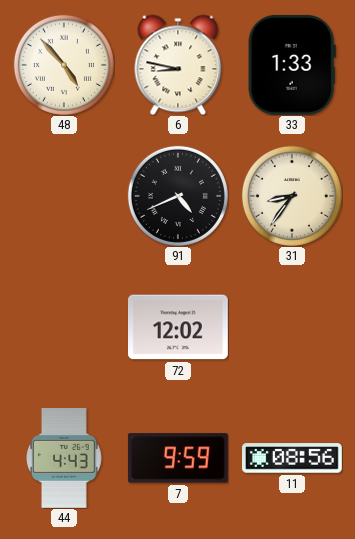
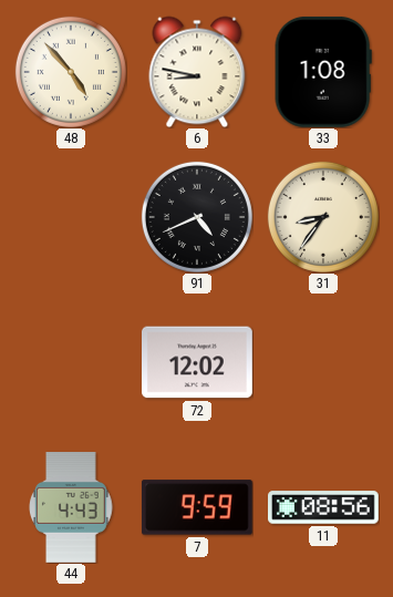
33: 1:33 -> 1:08
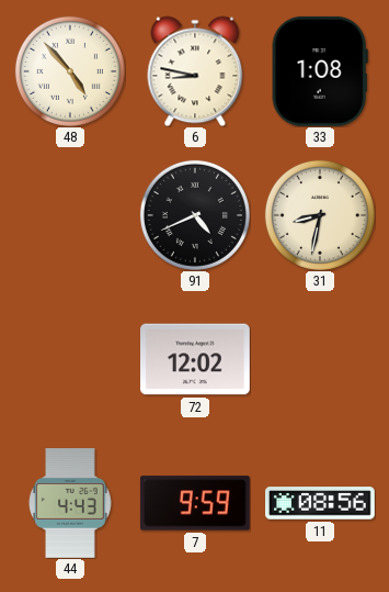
31: 8:36 -> 8:32
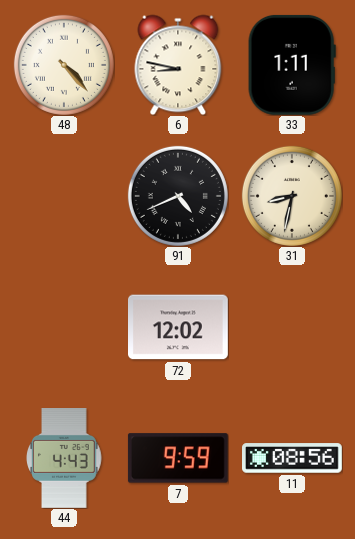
48: 4:53 -> 4:23
33: 1:08 -> 1:11
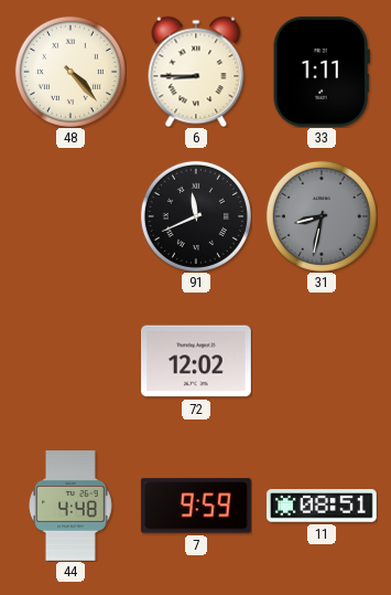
6: 8:47 -> 8:45
91: 4:41 -> 11:41
31 dial: cream -> grey
44: 4:43 -> 4:48
11: 08:56 -> 08:51
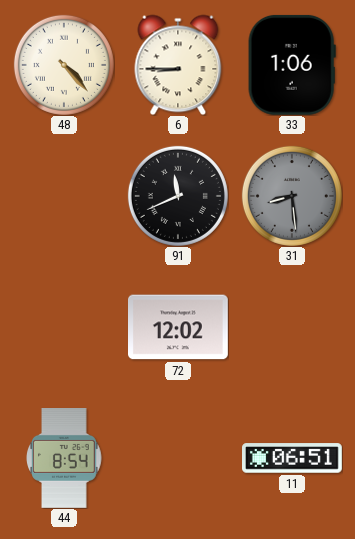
33: 1:11 -> 1:06
31: 8:32 -> 8:29
44: 4:48 -> 8:54
7: 9:59 -> none
11: 08:51 -> 06:51
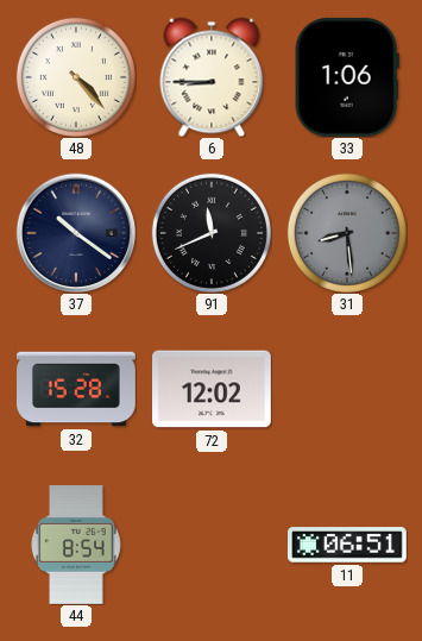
37: none -> 10:21
32: none -> 15:28
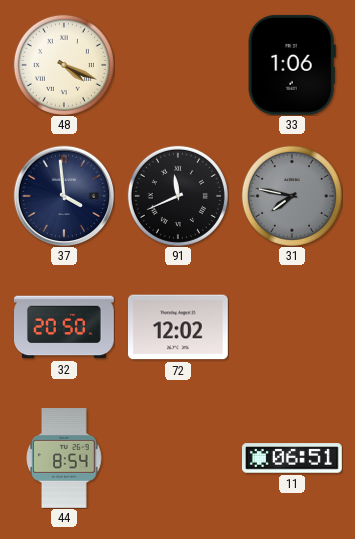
48: 4:23 -> 4:19
6: 8:45 -> none
37: 10:21 -> 3:59
31: 8:29 -> 7:47
32: 15:28 -> 20:50
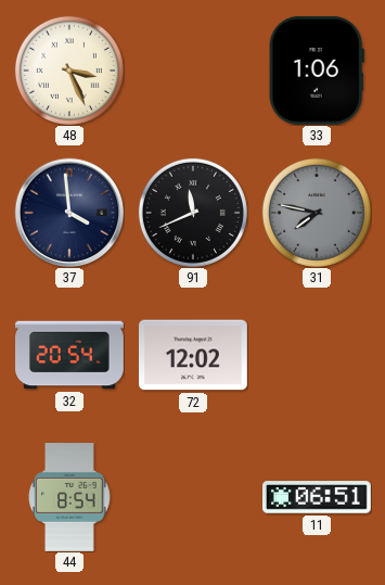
48: 4:19 -> 3:26
32: 20:50 -> 20:54
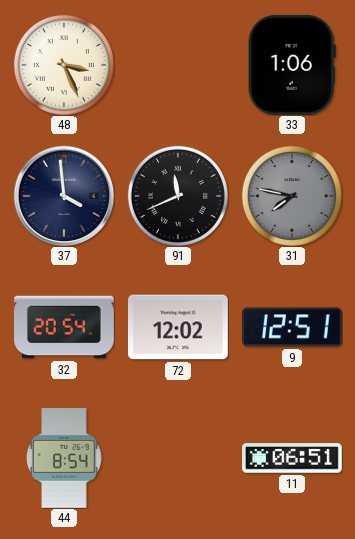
9: none -> 12:51
